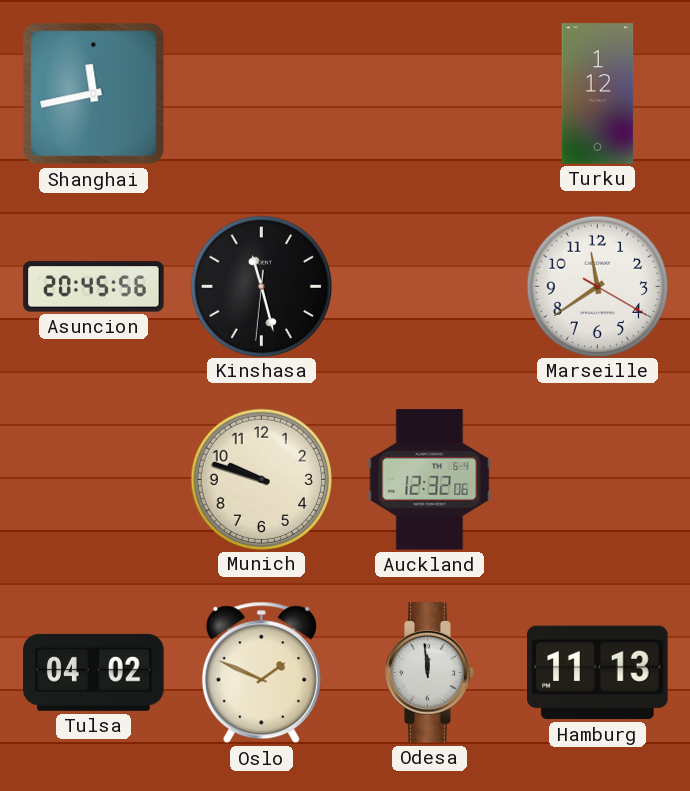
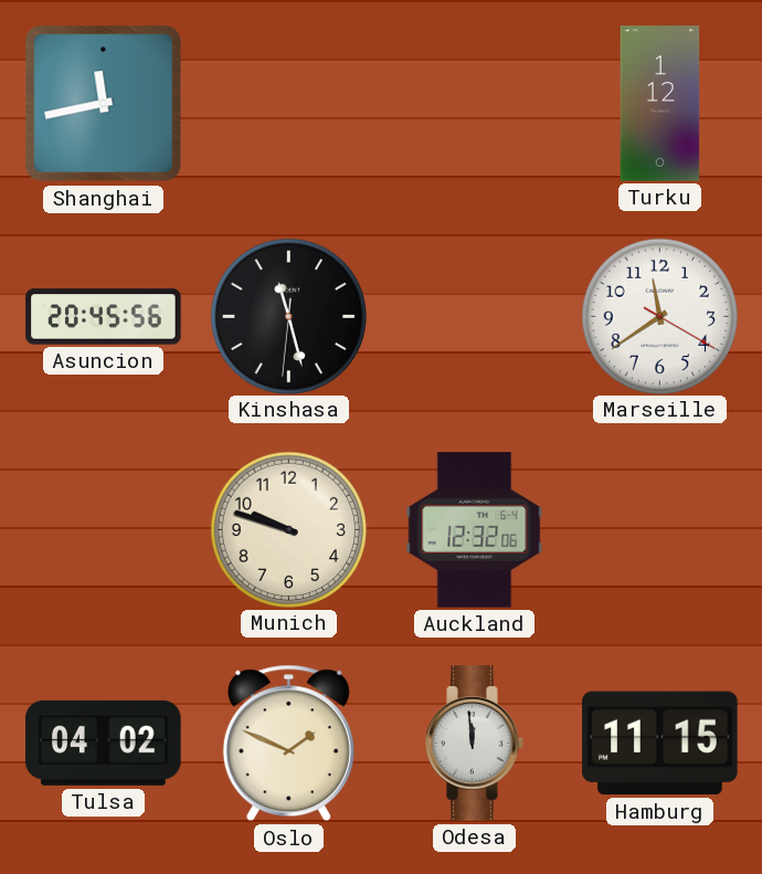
Hamburg: 11:13 -> 11:15
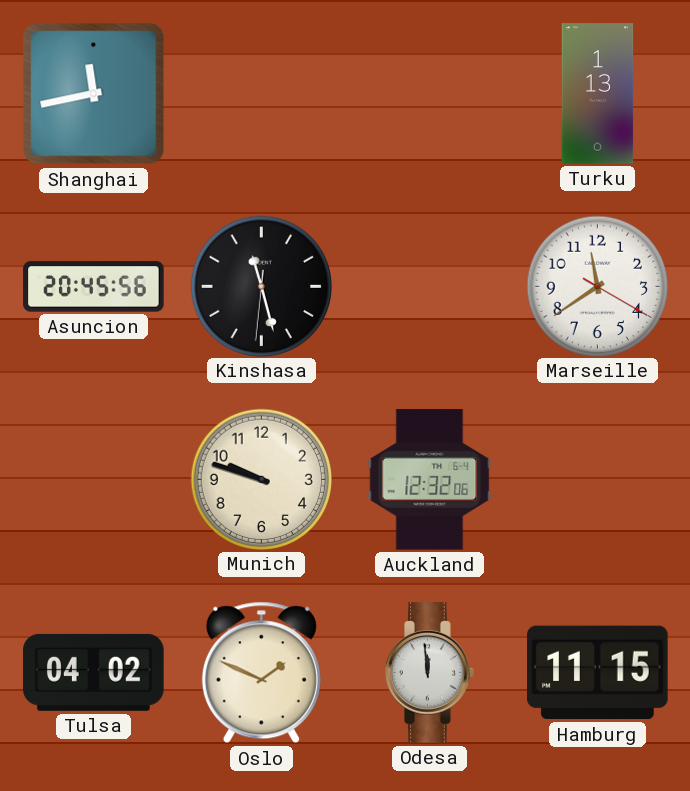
Turku: 1:12 -> 1:13
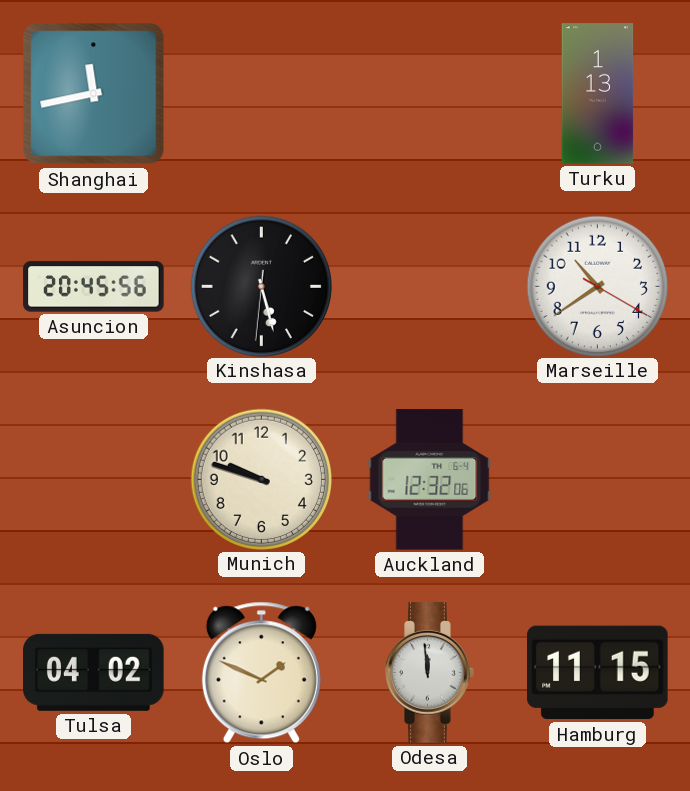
Kinshasa: 11:27 -> 5:27
Marseille: 11:39 -> 10:39
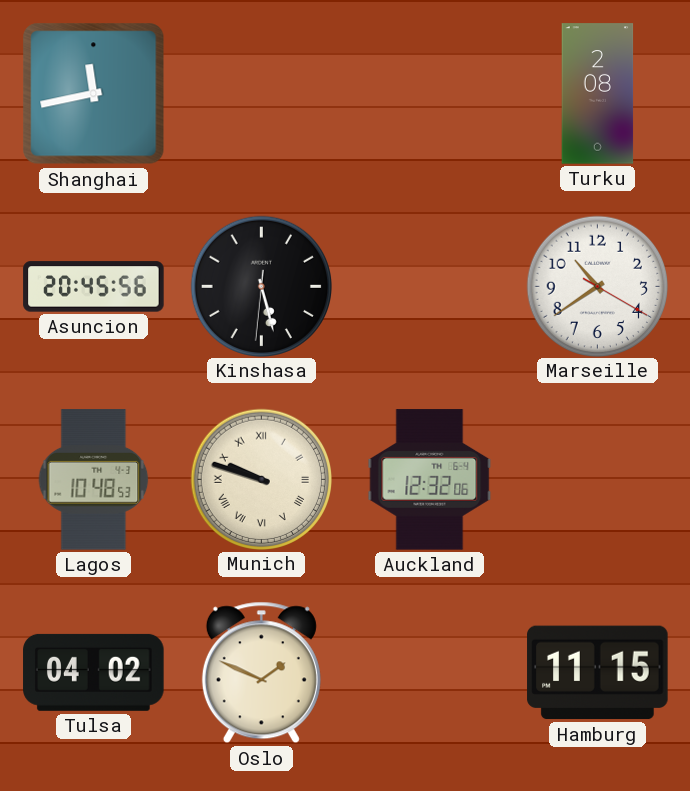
Turku: 1:13 -> 2:08
Lagos: none -> 10:48
Munich numerals: Arabic -> Roman
Odesa: 11:59 -> none
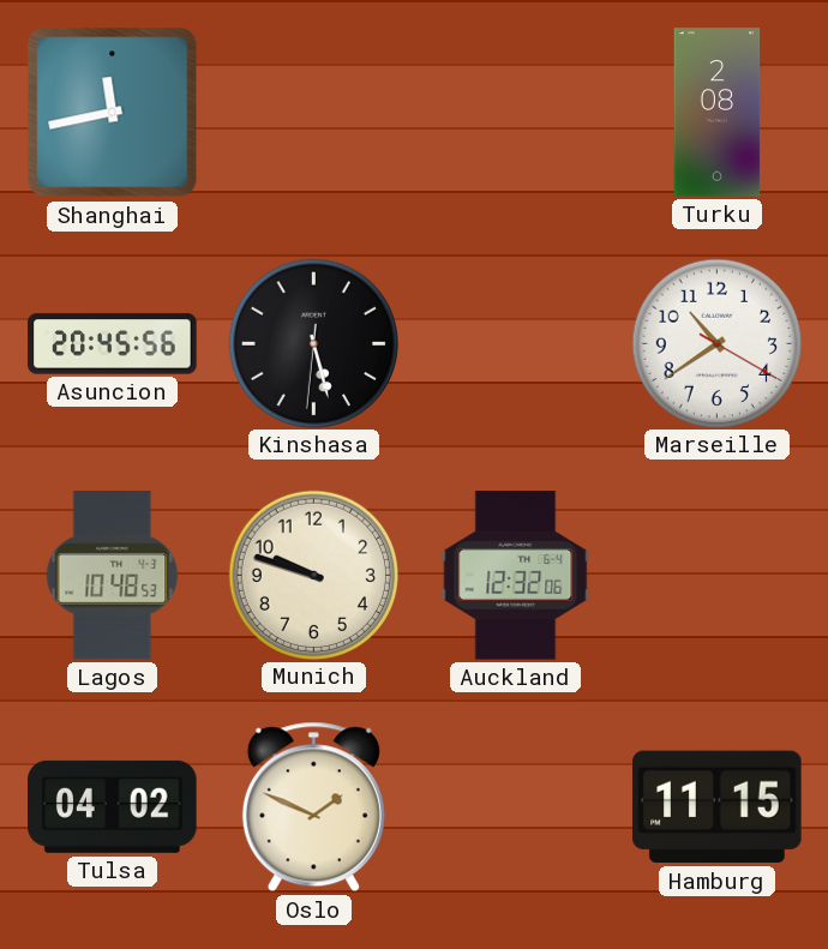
Munich numerals: Roman -> Arabic
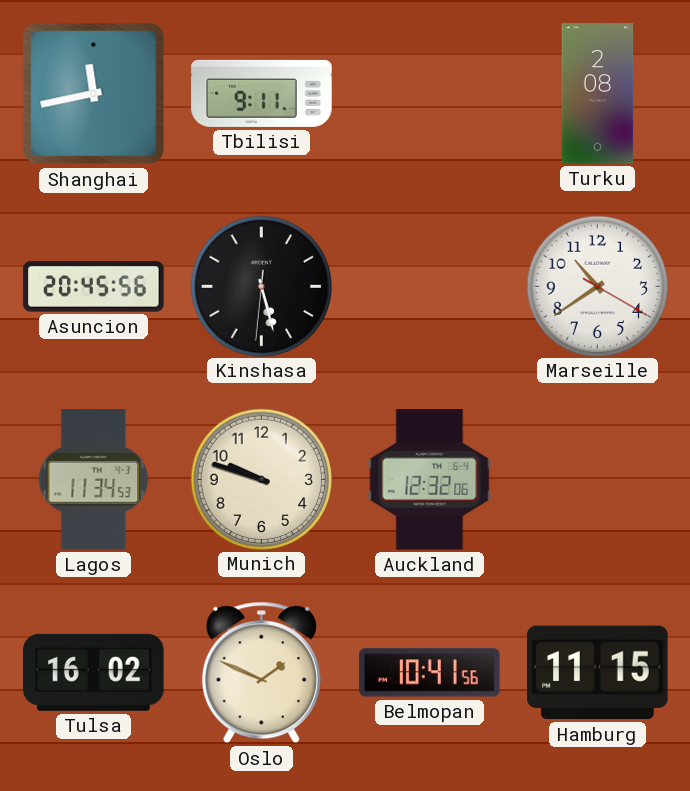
Tbilisi: none -> 9:11
Lagos: 10:48 -> 11:34
Tulsa: 04:02 -> 16:02
Belmopan: none -> 10:41
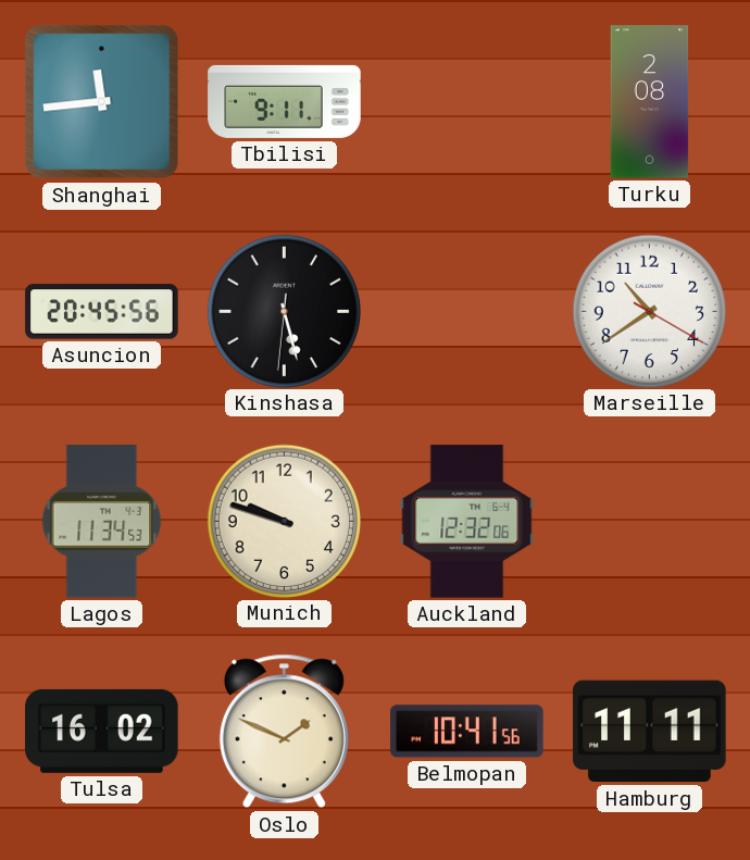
Shanghai: 11:43 -> 11:44
Hamburg: 11:15 -> 11:11
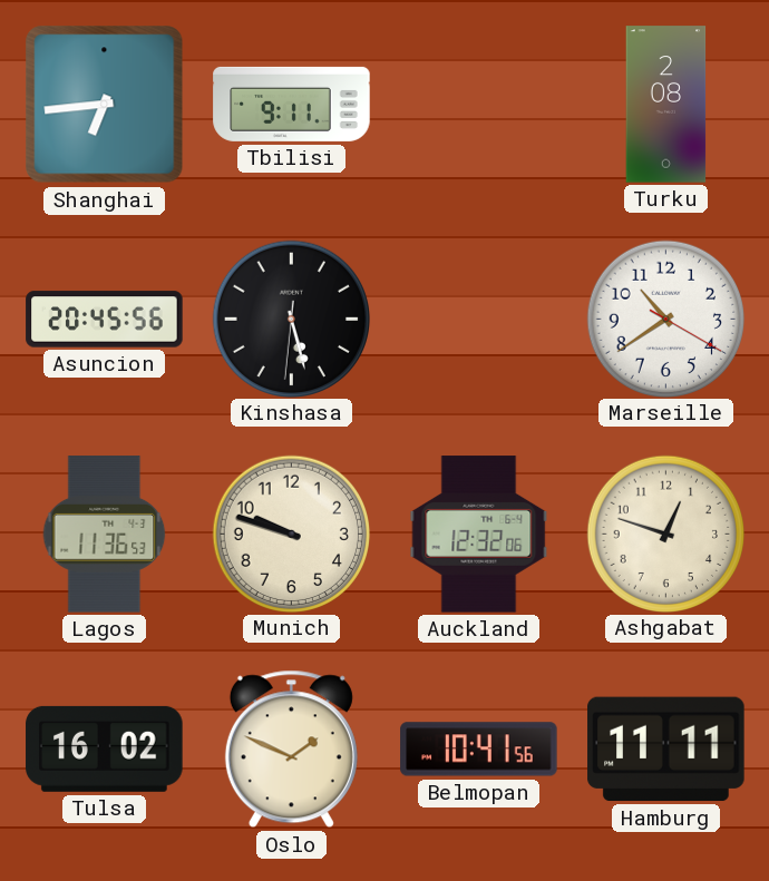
Shanghai: 11:44 -> 6:44
Lagos: 11:34 -> 11:36
Ashgabat: none -> 12:48
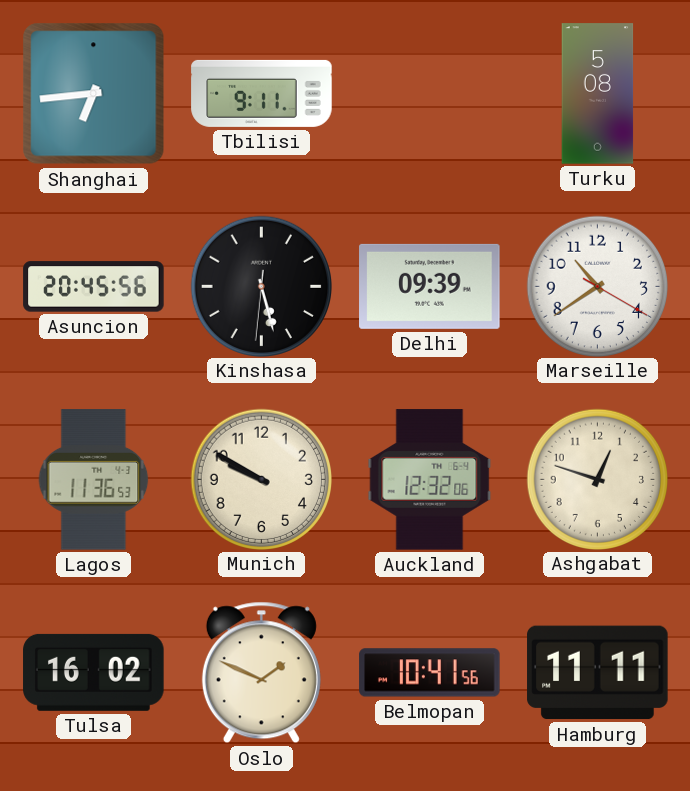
Turku: 2:08 -> 5:08
Delhi: none -> 09:39
Munich: 9:48 -> 9:50
